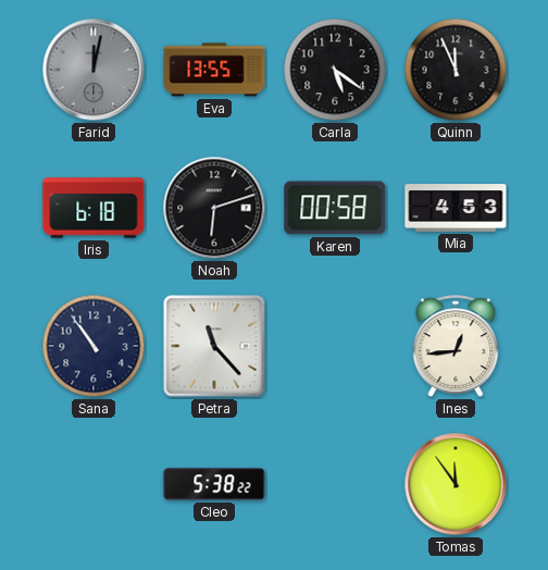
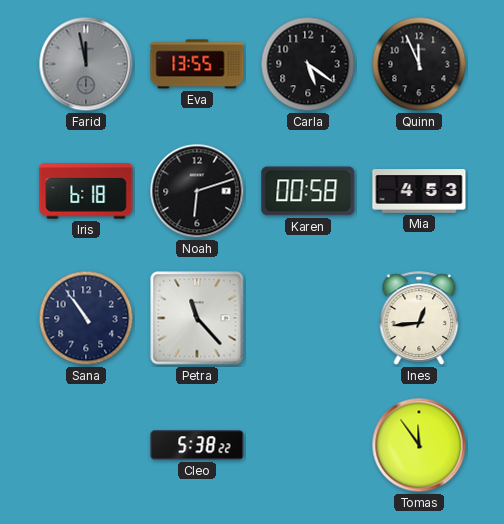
Farid: 12:02 -> 11:58
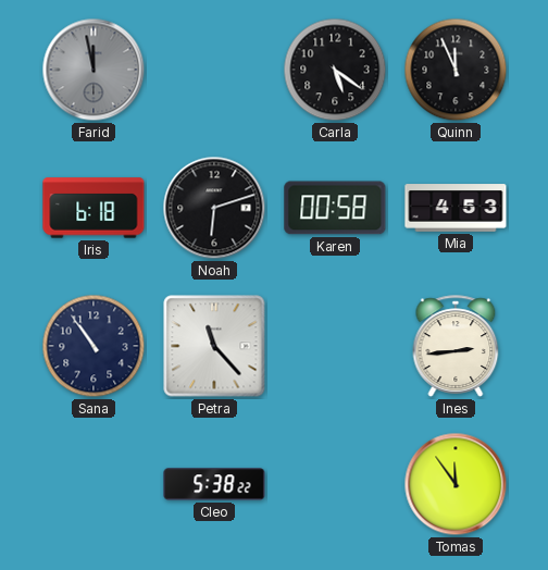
Eva: 13:55 -> none
Ines: 12:44 -> 2:44
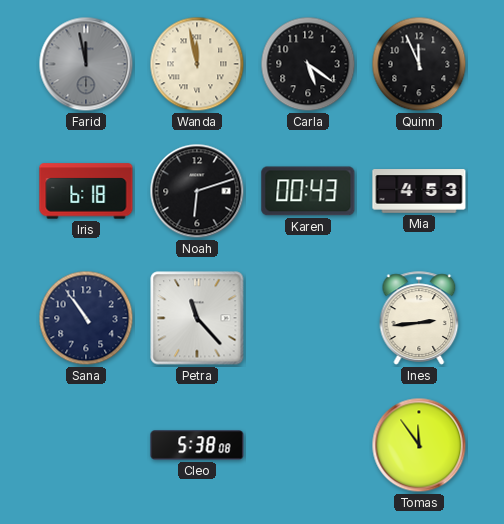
Wanda: none -> 11:58
Karen: 00:58 -> 00:43
Cleo: 5:38:22 -> 5:38:08
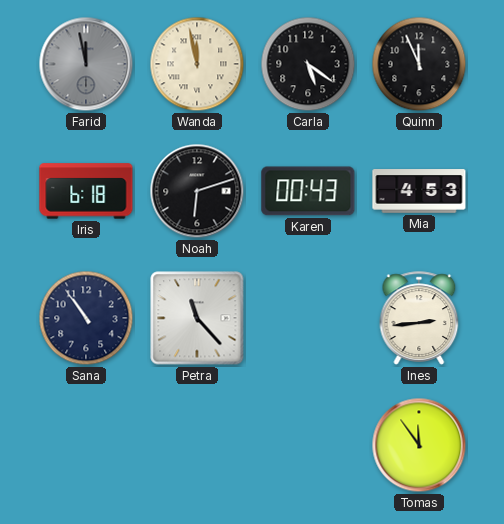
Cleo: 5:38 -> none
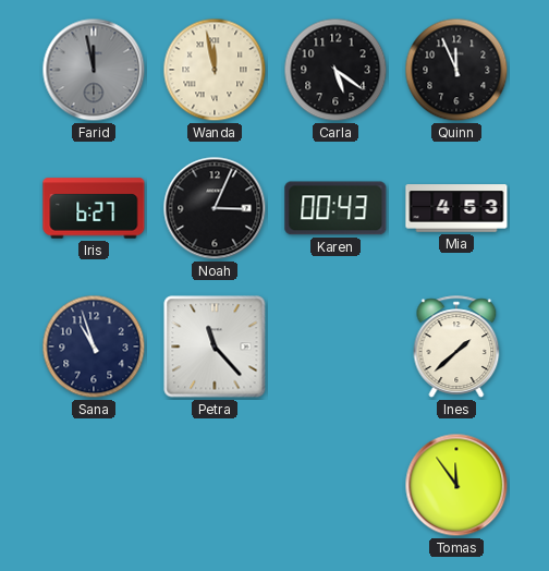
Iris: 6:18 -> 6:27
Noah: 6:12 -> 3:04
Sana: 10:54 -> 10:57
Ines: 2:44 -> 1:38
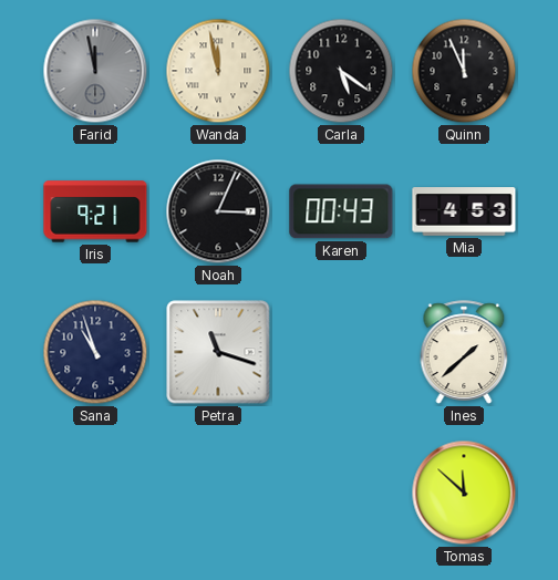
Iris: 6:27 -> 9:21
Petra: 11:23 -> 11:18
Tomas: 11:54 -> 11:52
